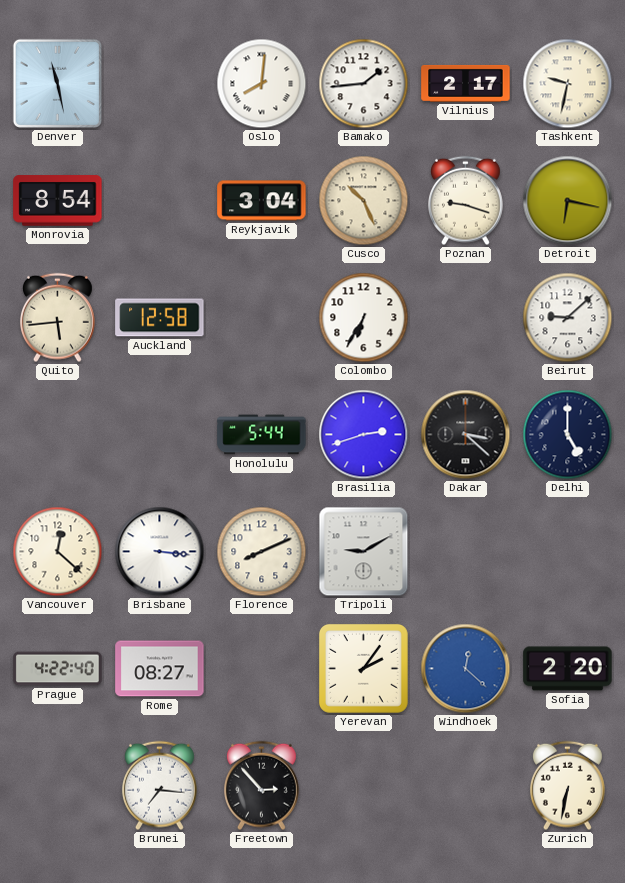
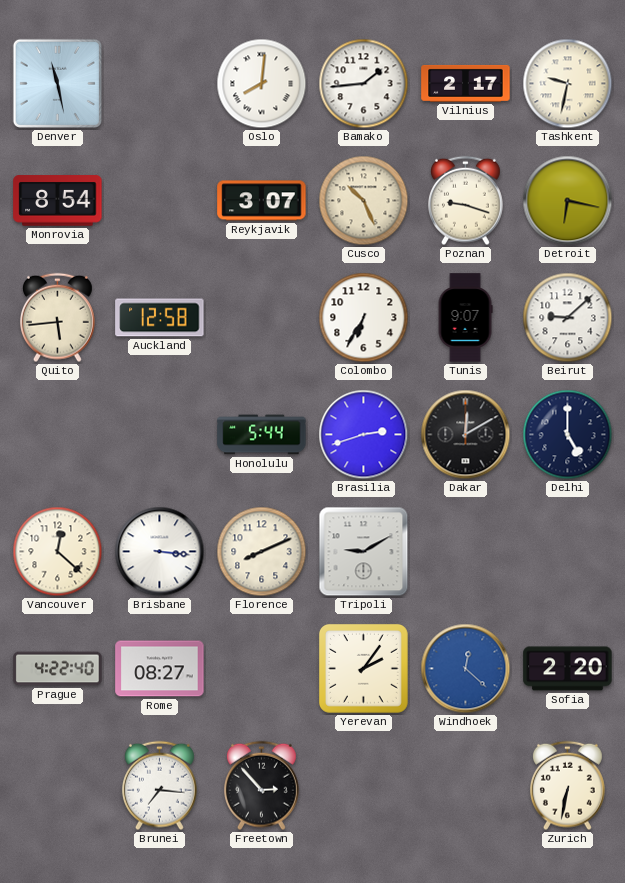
Reykjavik: 3:04 -> 3:07
Tunis: none -> 9:07
Dakar: 3:22 -> 12:10
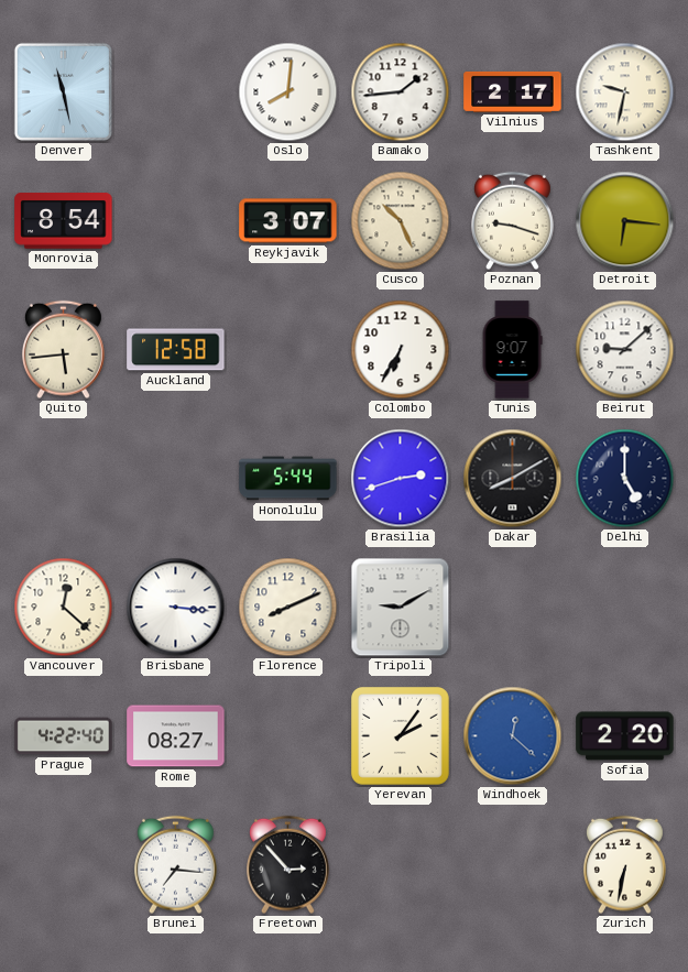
Detroit: 6:17 -> 6:16
Dakar: 12:10 -> 8:10
